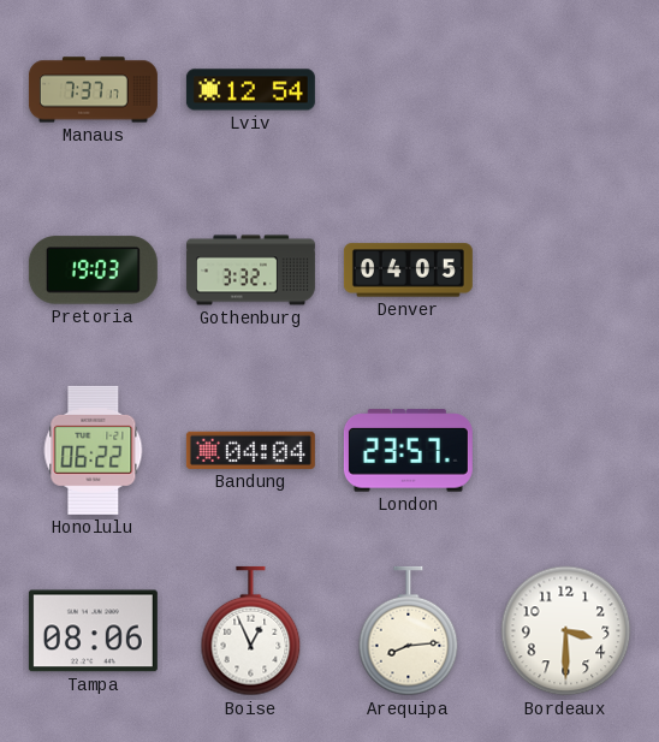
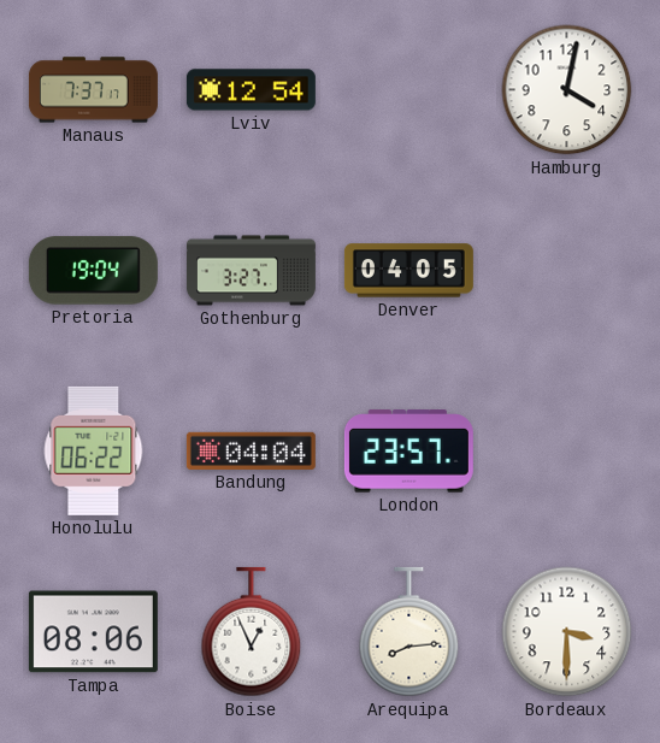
Hamburg: none -> 4:02
Pretoria: 19:03 -> 19:04
Gothenburg: 3:32 -> 3:27
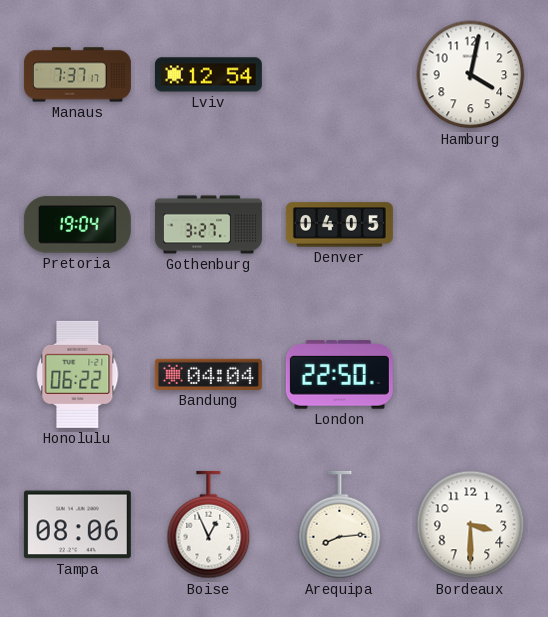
London: 23:57 -> 22:50
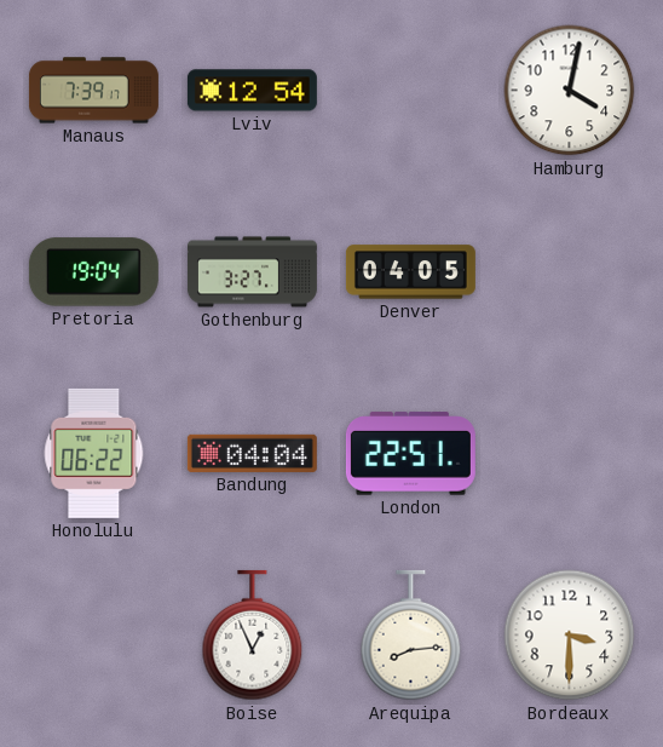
Manaus: 7:37 -> 7:39
London: 22:50 -> 22:51
Tampa: 08:06 -> none
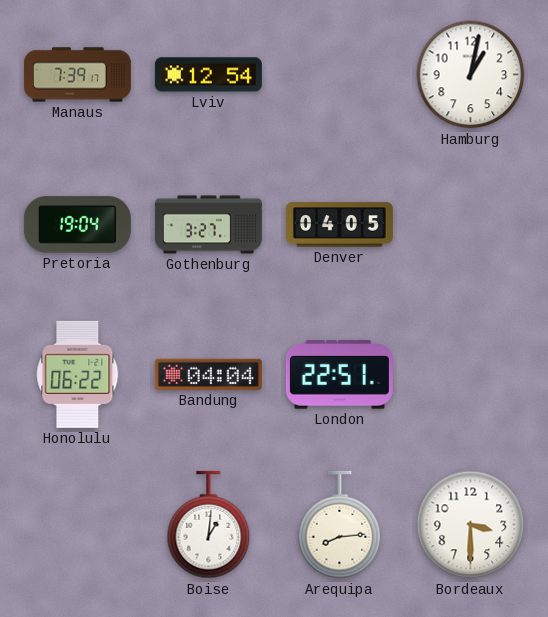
Hamburg: 4:02 -> 1:02
Boise: 12:56 -> 1:01
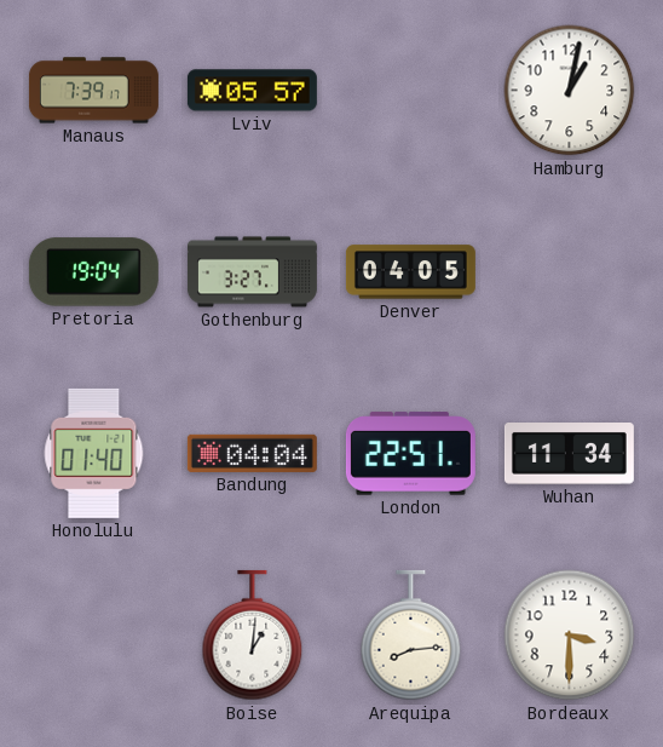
Lviv: 12:54 -> 05:57
Honolulu: 06:22 -> 01:40
Wuhan: none -> 11:34
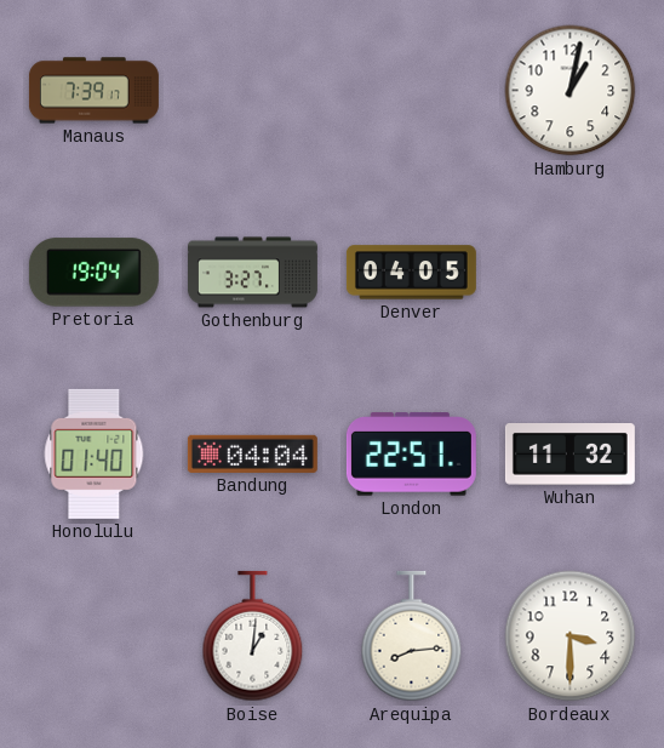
Lviv: 05:57 -> none
Wuhan: 11:34 -> 11:32
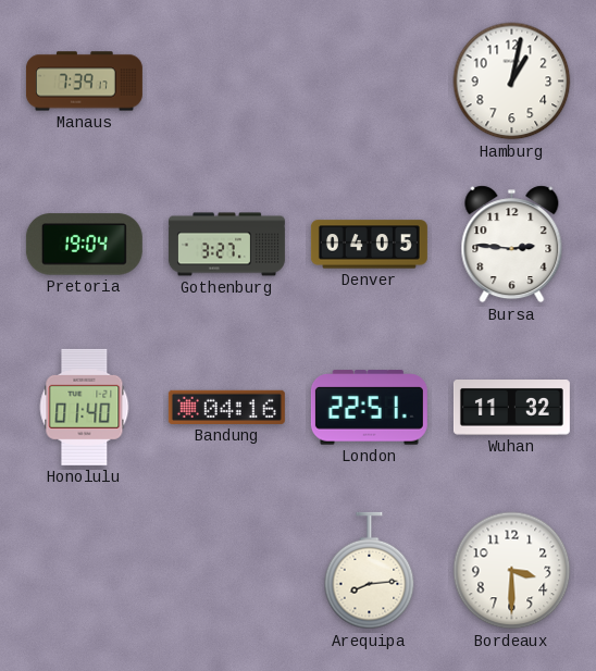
Bursa: none -> 2:46
Bandung: 04:04 -> 04:16
Boise: 1:01 -> none
